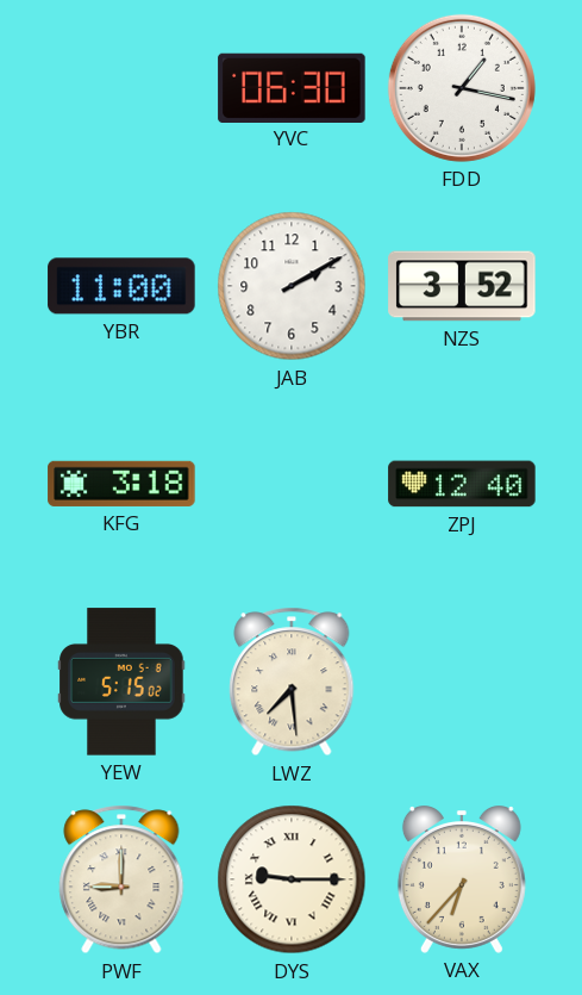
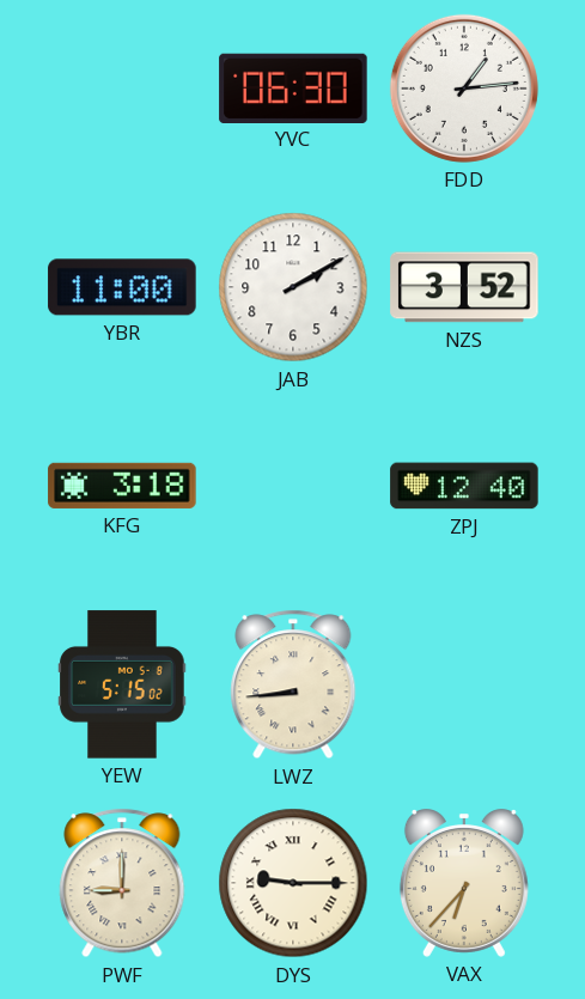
FDD: 1:17 -> 1:14
LWZ: 7:29 -> 8:44
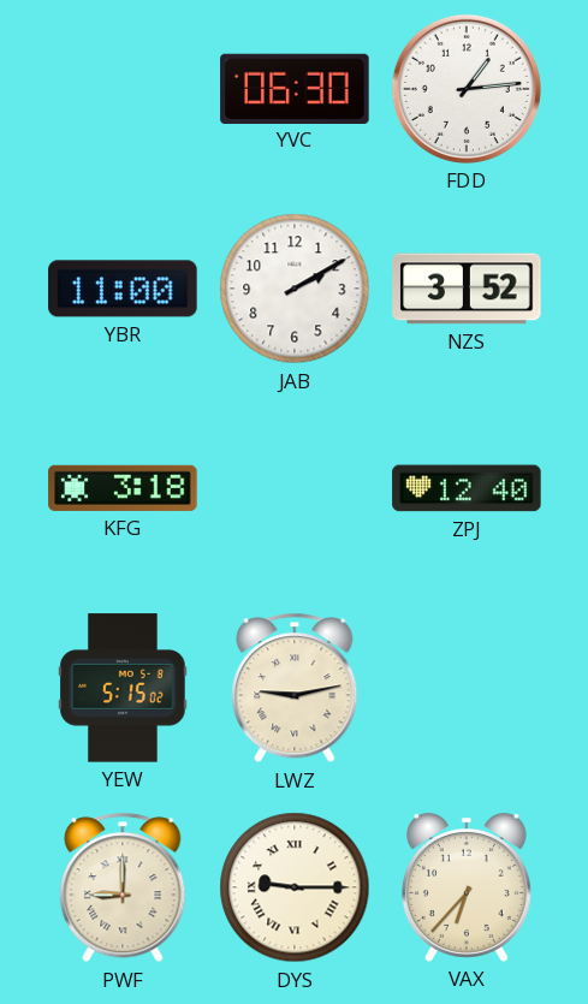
LWZ: 8:44 -> 9:13
